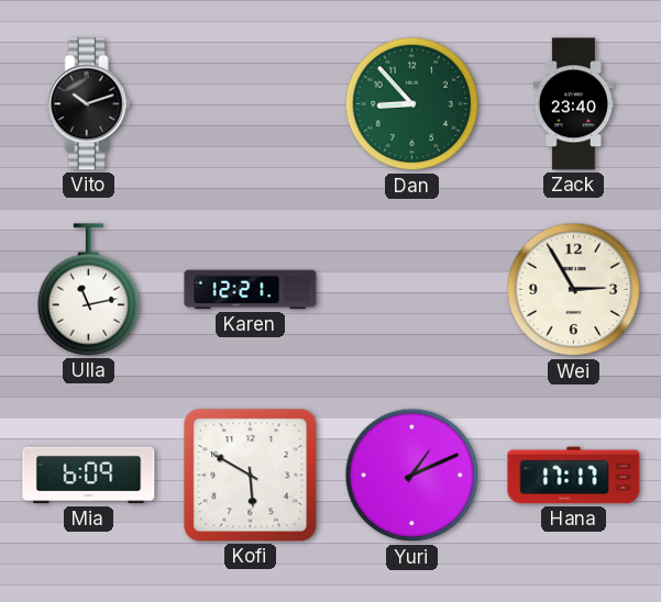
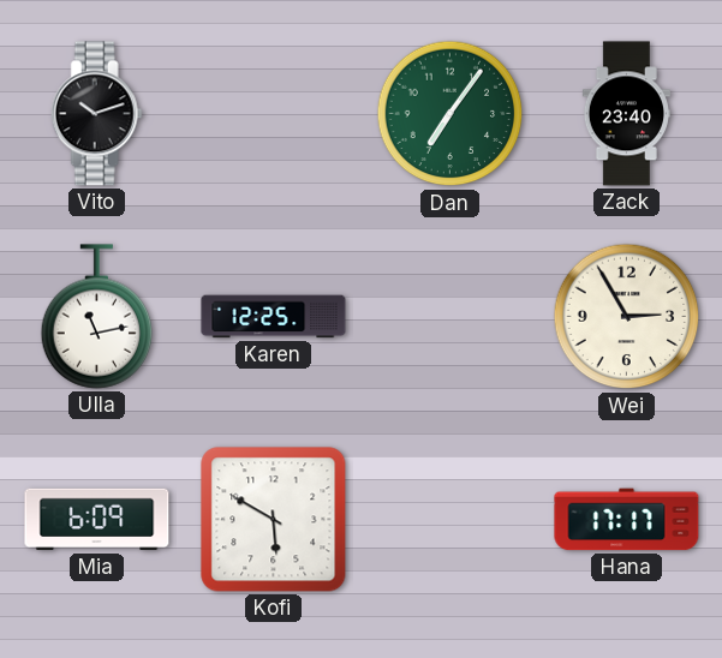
Dan: 8:53 -> 7:06
Karen: 12:21 -> 12:25
Yuri: 1:11 -> none
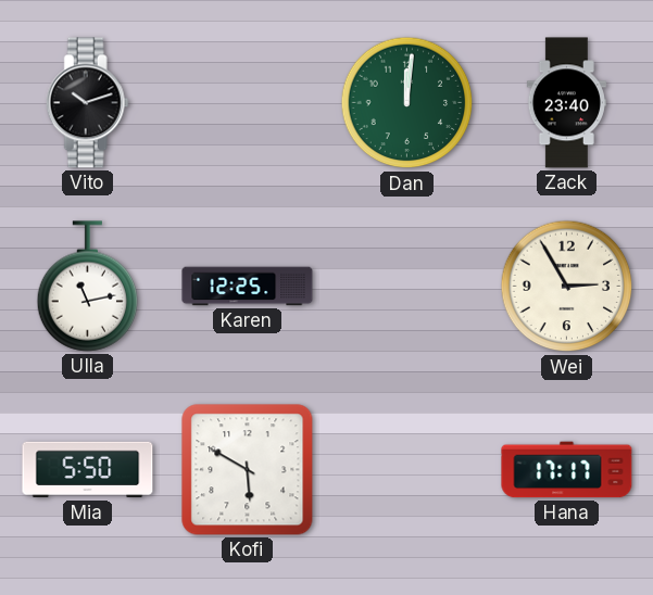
Dan: 7:06 -> 12:01
Mia: 6:09 -> 5:50
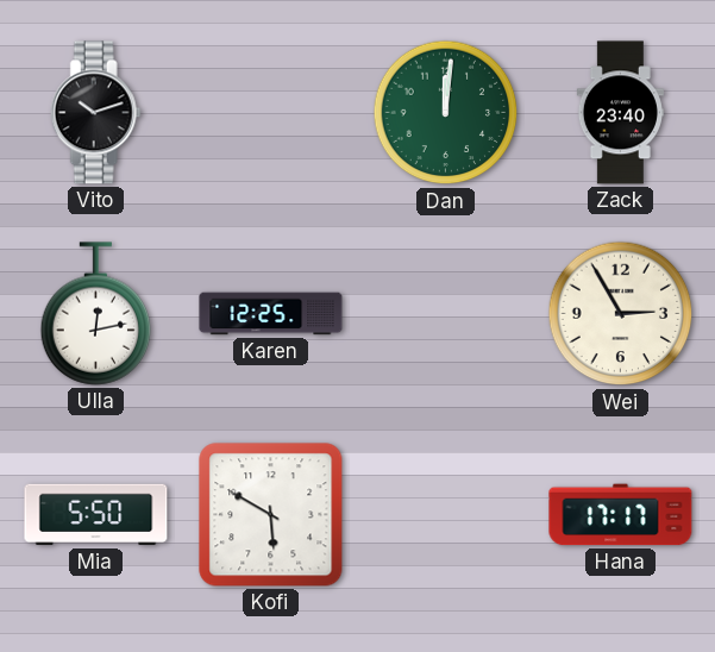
Ulla: 11:13 -> 12:13
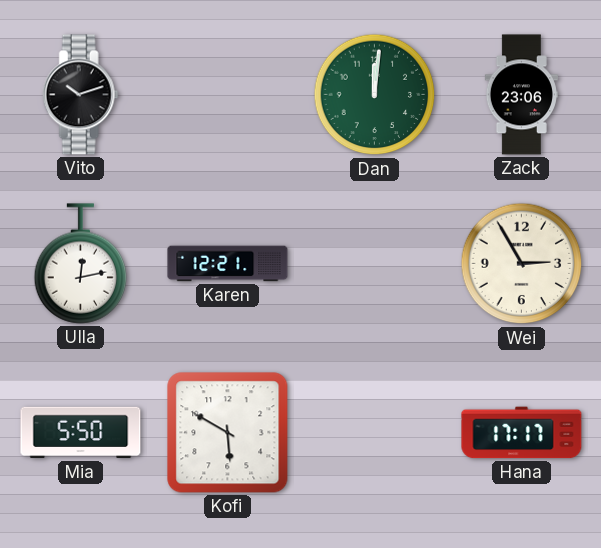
Zack: 23:40 -> 23:06
Karen: 12:25 -> 12:21
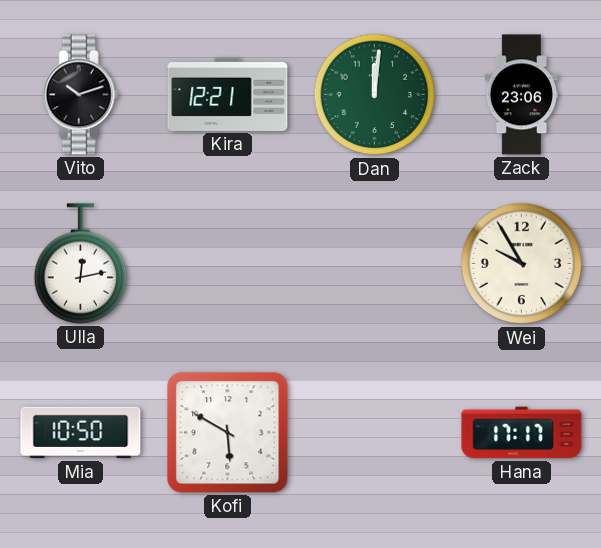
Kira: none -> 12:21
Karen: 12:21 -> none
Wei: 2:55 -> 9:55
Mia: 5:50 -> 10:50
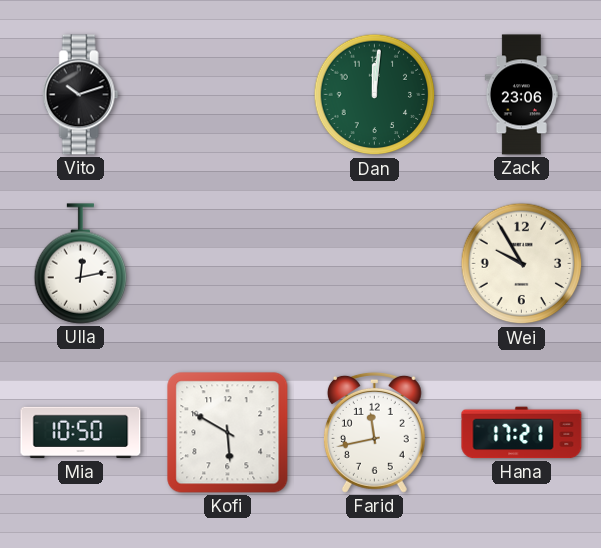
Kira: 12:21 -> none
Farid: none -> 11:43
Hana: 17:17 -> 17:21
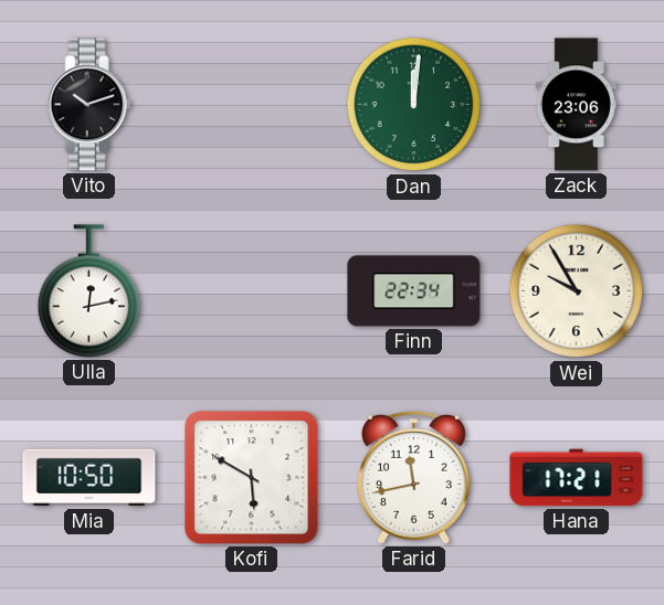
Finn: none -> 22:34
